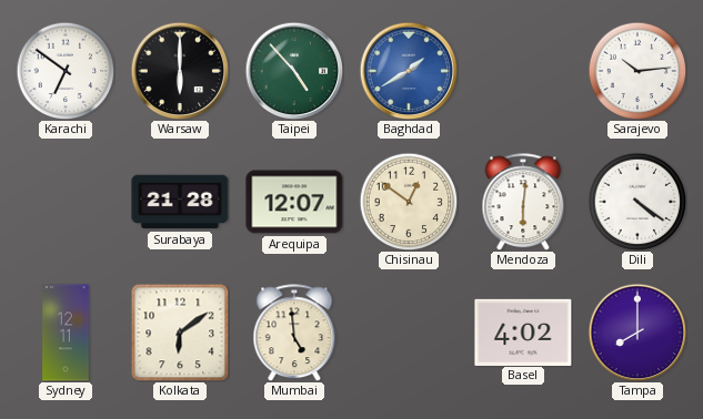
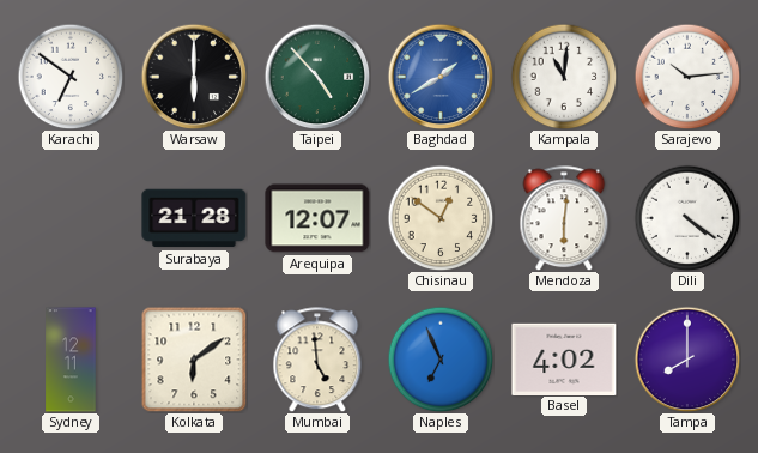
Kampala: none -> 11:01
Naples: none -> 6:56
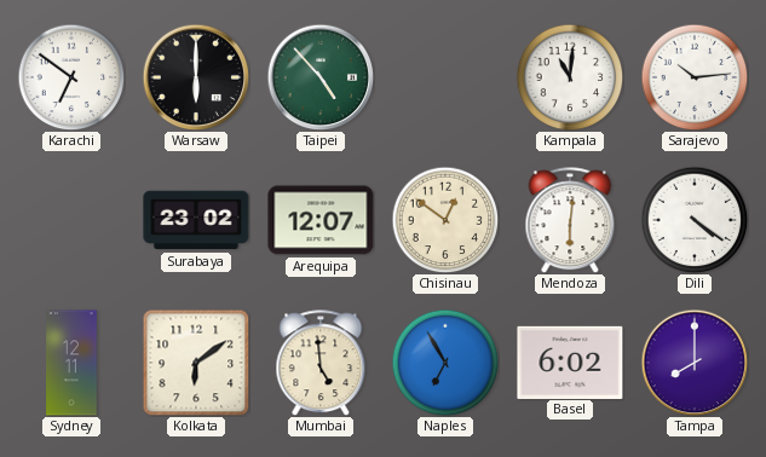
Baghdad: 1:40 -> none
Surabaya: 21:28 -> 23:02
Naples: 6:56 -> 6:55
Basel: 4:02 -> 6:02
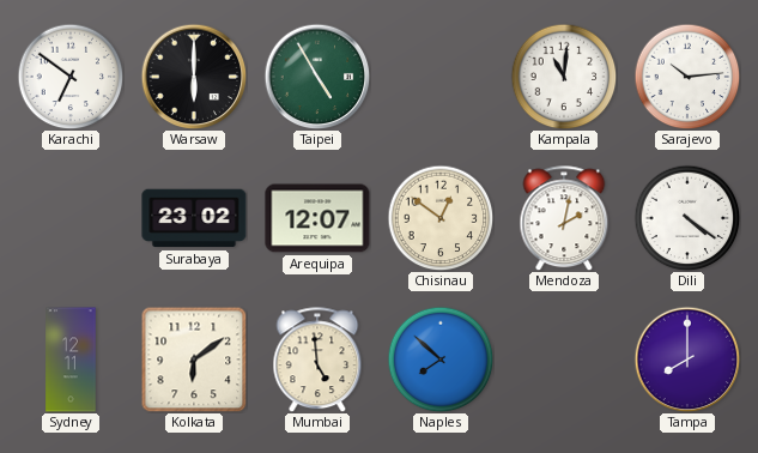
Taipei: 4:53 -> 4:55
Mendoza: 6:01 -> 2:02
Naples: 6:55 -> 7:52
Basel: 6:02 -> none
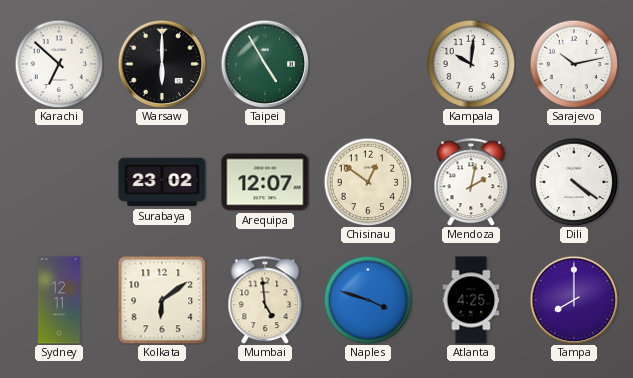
Karachi: 6:51 -> 6:52
Kampala: 11:01 -> 10:01
Sarajevo: 10:14 -> 10:13
Naples: 7:52 -> 3:48
Atlanta: none -> 4:25
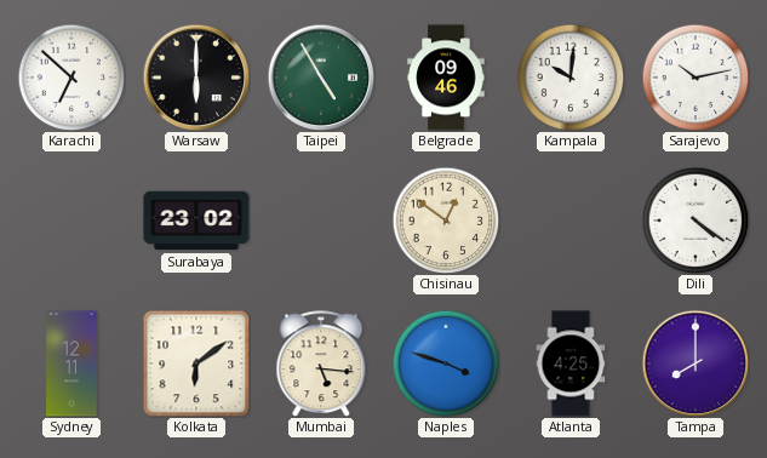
Belgrade: none -> 09:46
Arequipa: 12:07 -> none
Mendoza: 2:02 -> none
Mumbai: 4:59 -> 5:16
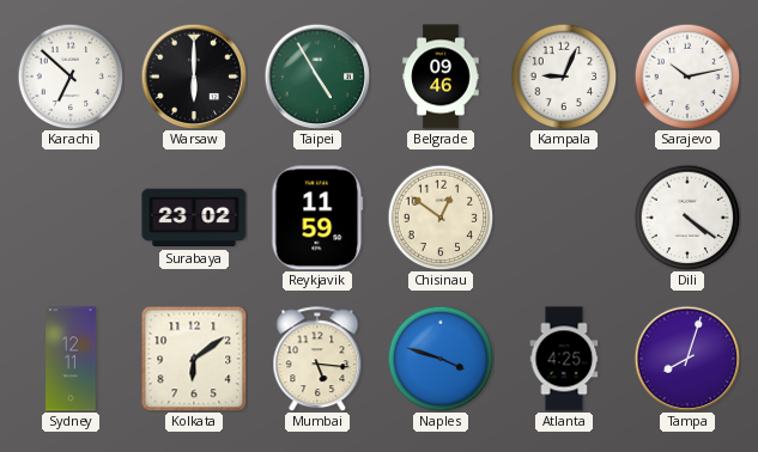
Kampala: 10:01 -> 9:04
Reykjavik: none -> 11:59
Tampa: 8:00 -> 8:03
